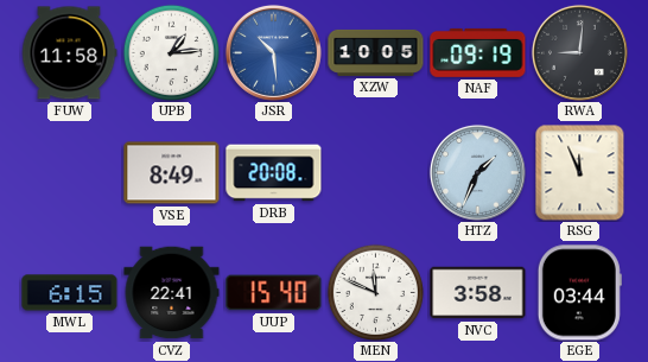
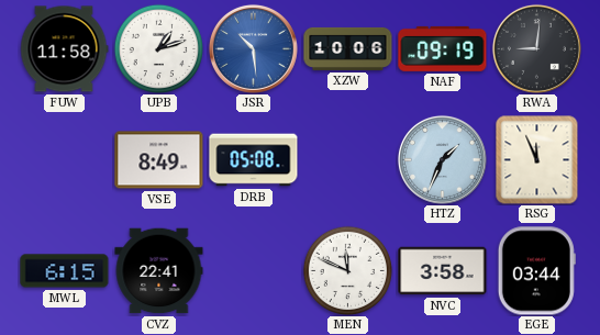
UPB: 1:14 -> 1:12
XZW: 10:05 -> 10:06
DRB: 20:08 -> 05:08
UUP: 15:40 -> none
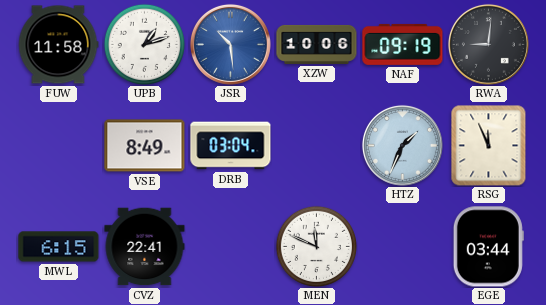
DRB: 05:08 -> 03:04
NVC: 3:58 -> none
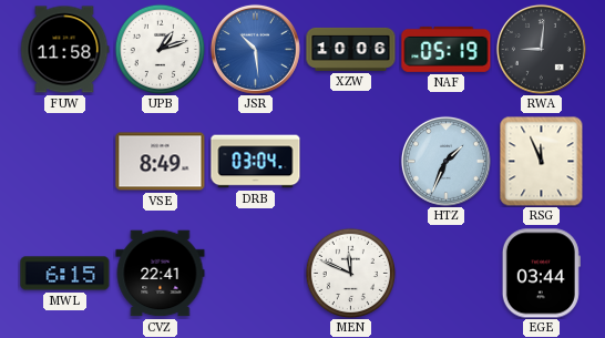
NAF: 09:19 -> 05:19
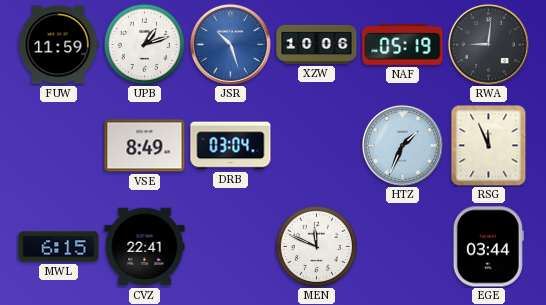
FUW: 11:58 -> 11:59
JSR: 10:29 -> 10:27
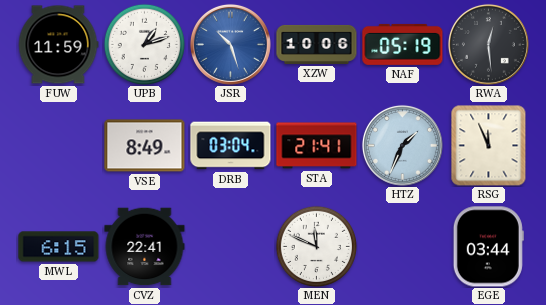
RWA: 9:01 -> 12:29
STA: none -> 21:41
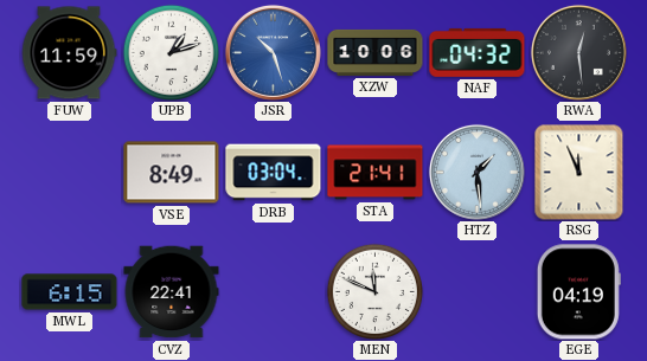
NAF: 05:19 -> 04:32
HTZ: 1:34 -> 1:29
EGE: 03:44 -> 04:19
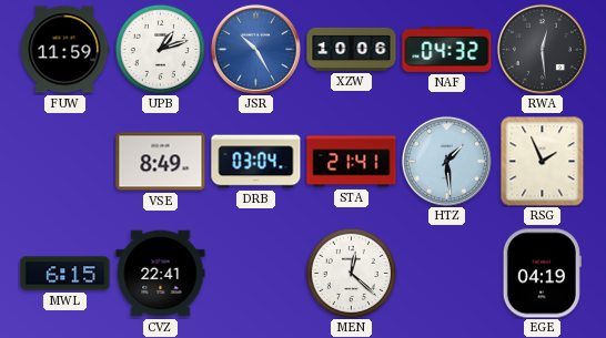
JSR: 10:27 -> 10:25
RSG: 11:56 -> 1:56
MEN: 11:49 -> 12:22
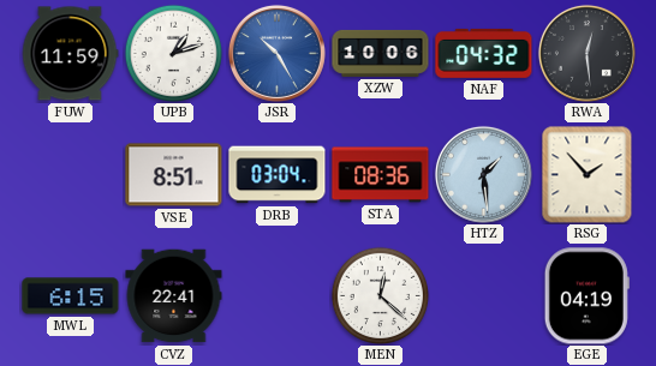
VSE: 8:49 -> 8:51
STA: 21:41 -> 08:36
RSG: 1:56 -> 1:53
